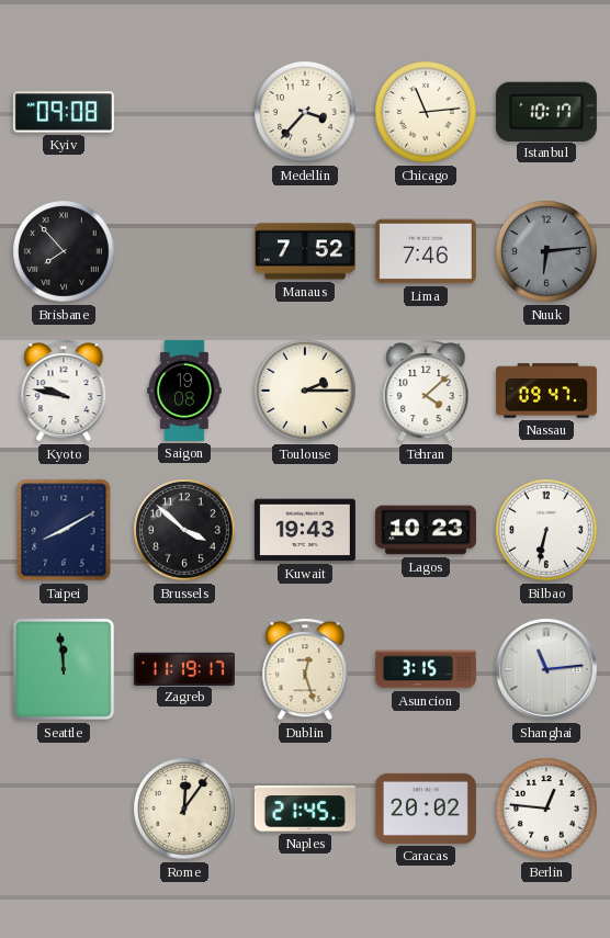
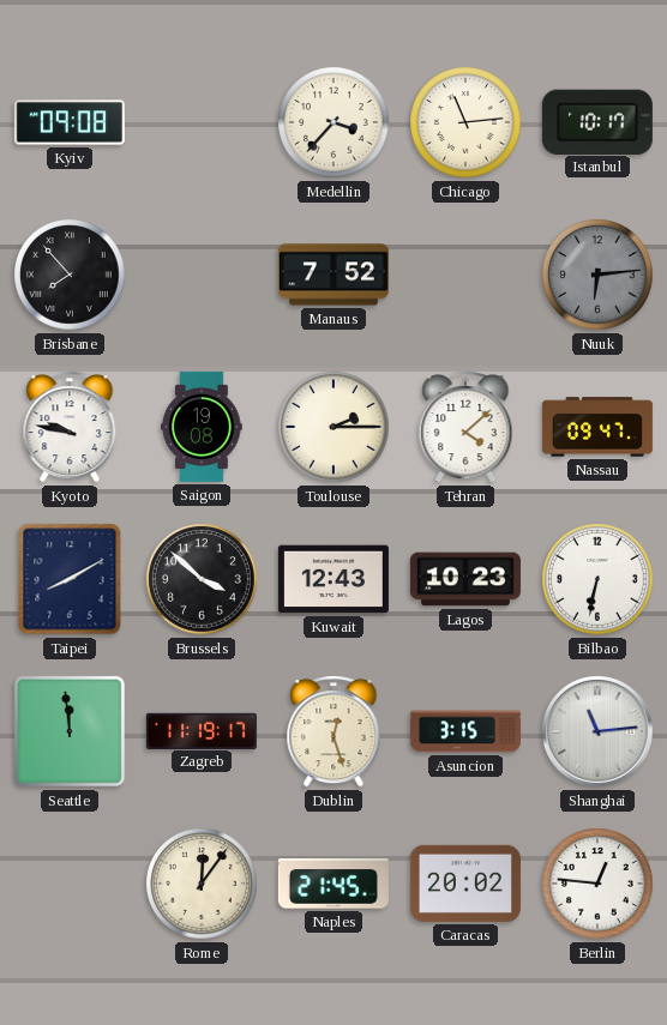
Lima: 7:46 -> none
Kuwait: 19:43 -> 12:43
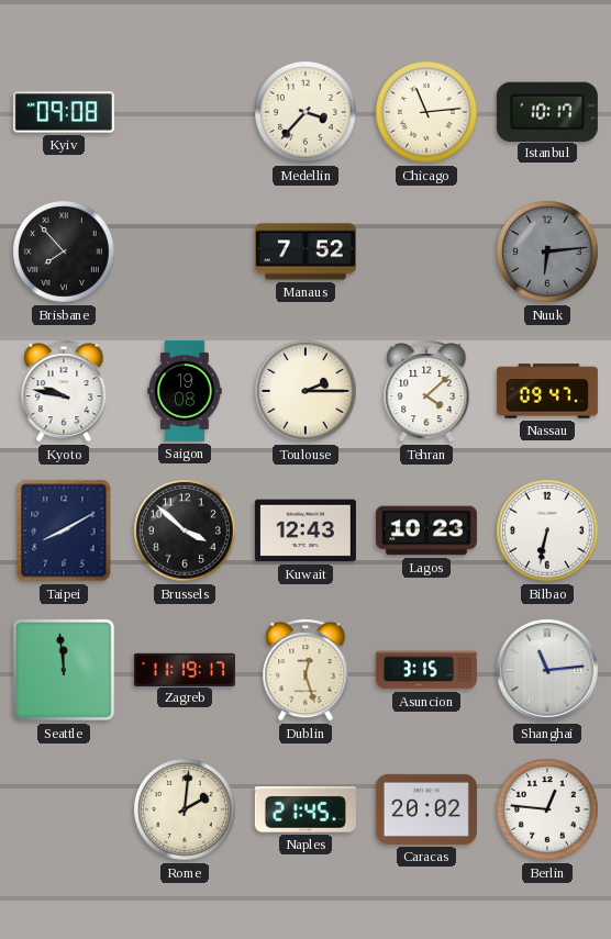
Rome: 12:06 -> 2:01
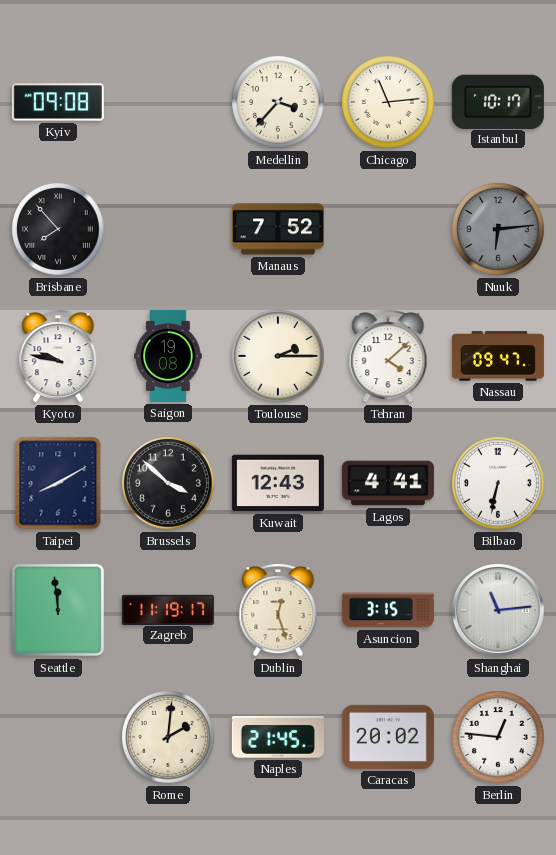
Lagos: 10:23 -> 4:41
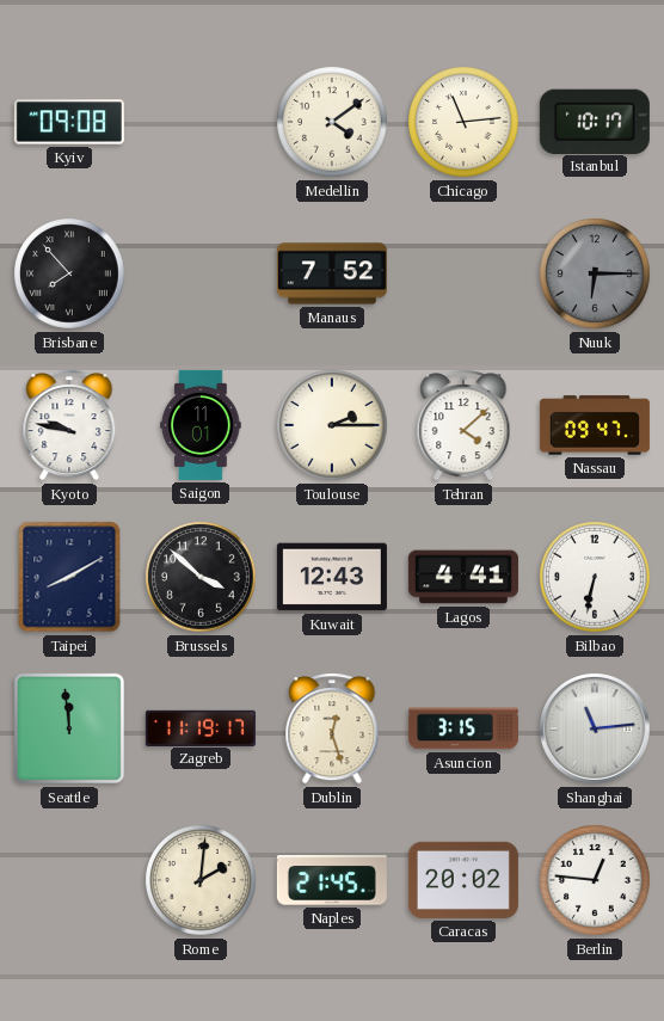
Medellin: 3:37 -> 4:09
Nuuk: 6:14 -> 6:15
Saigon: 19:08 -> 11:01
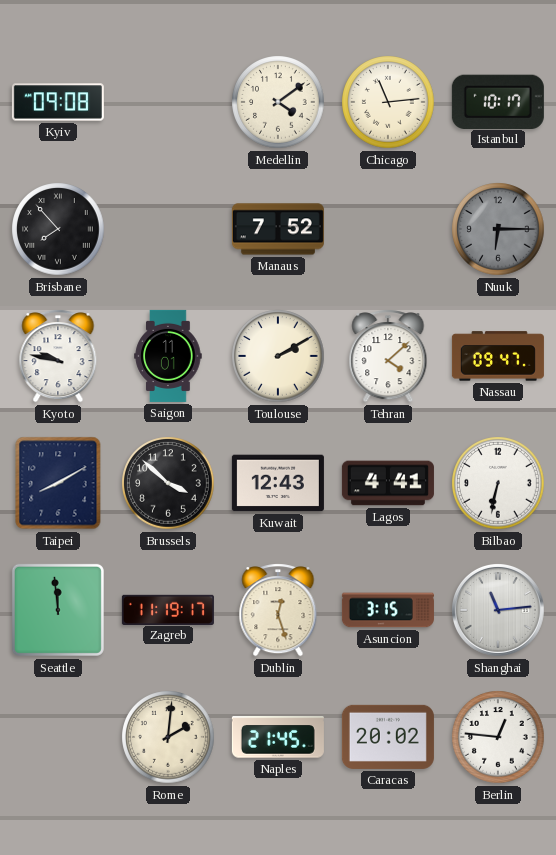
Toulouse: 2:15 -> 2:10
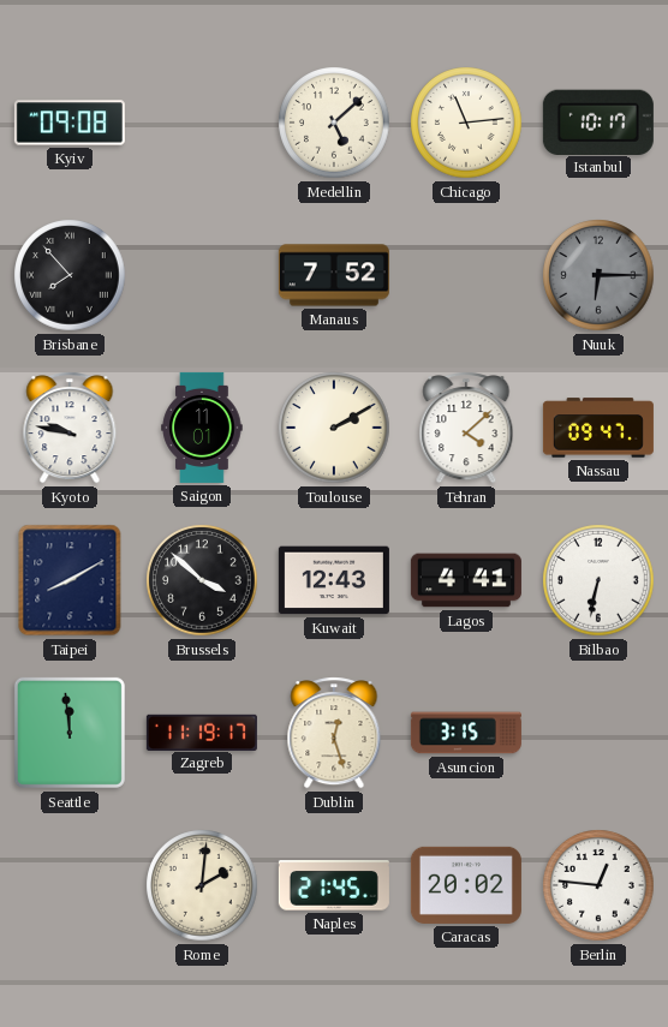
Medellin: 4:09 -> 5:08
Shanghai: 11:14 -> none
